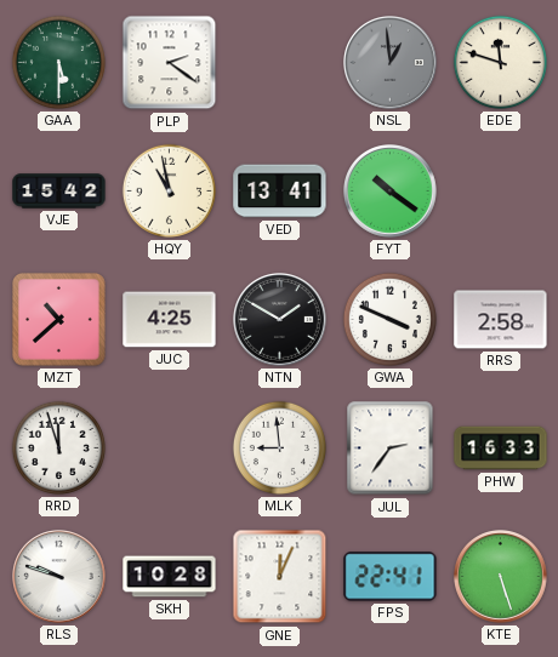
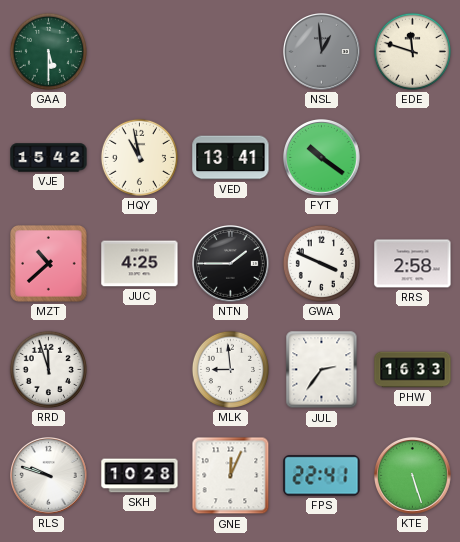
PLP: 2:21 -> none
NTN: 1:50 -> 1:45
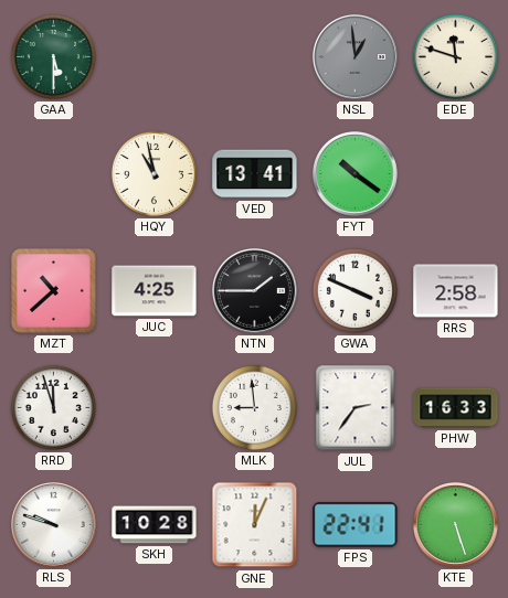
VJE: 15:42 -> none
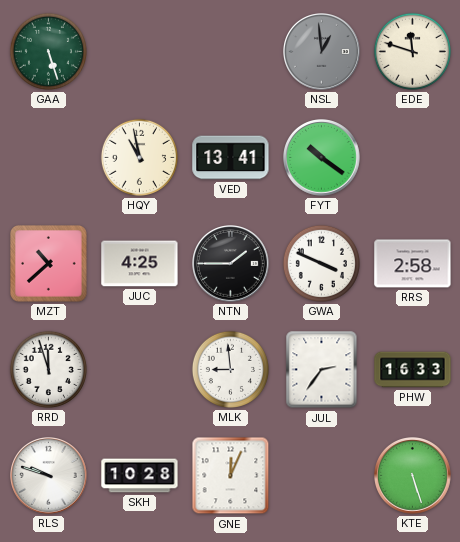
GAA: 5:30 -> 5:27
FPS: 22:41 -> none
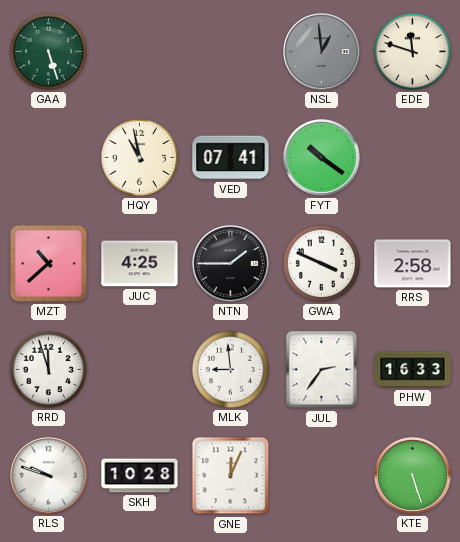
VED: 13:41 -> 07:41
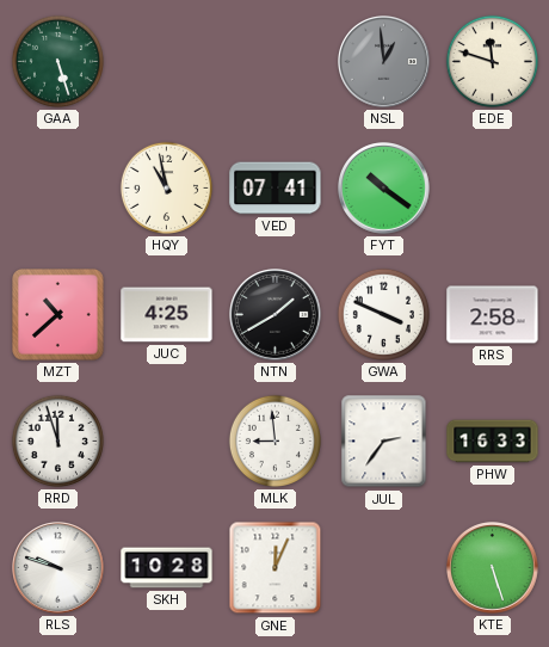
NTN: 1:45 -> 1:40
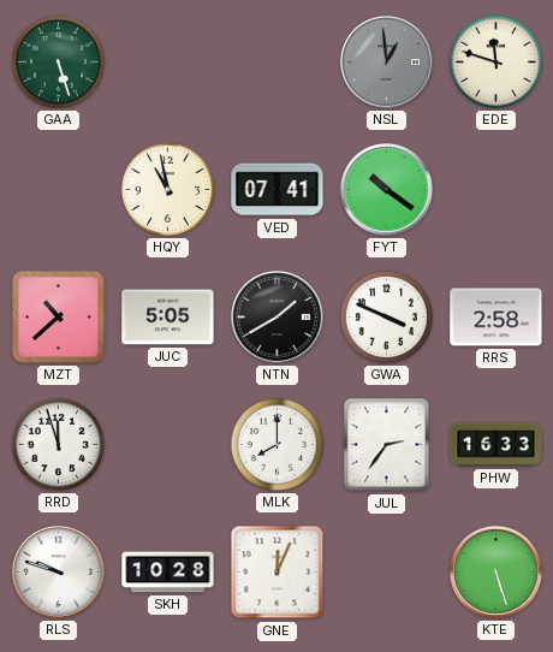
JUC: 4:25 -> 5:05
MLK: 8:59 -> 8:00
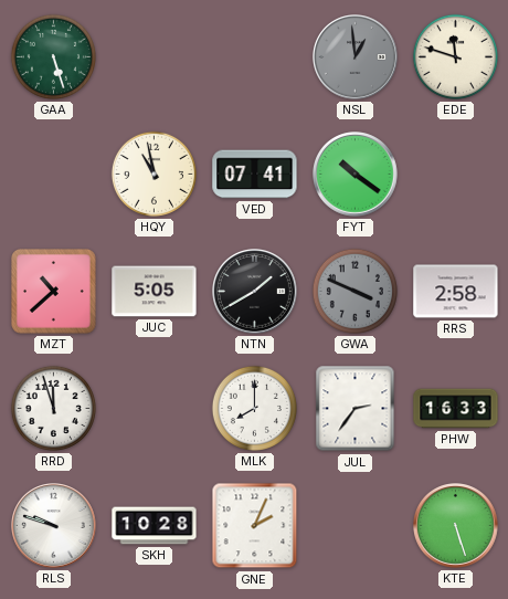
GWA dial: white -> grey
GNE: 12:04 -> 2:04
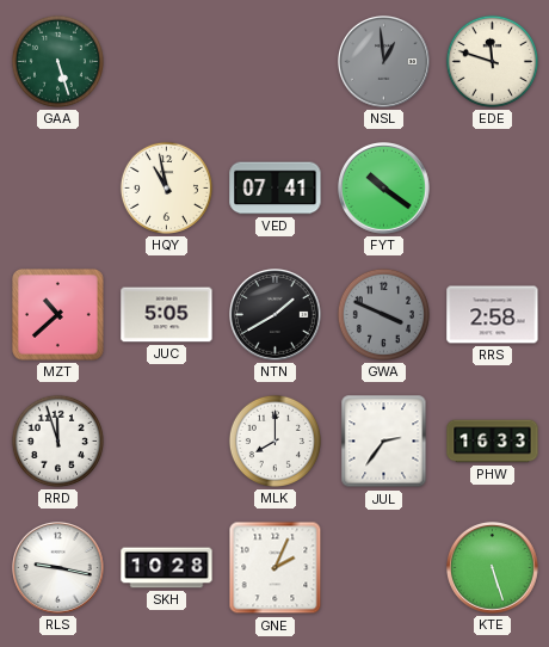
RLS: 9:48 -> 9:17
